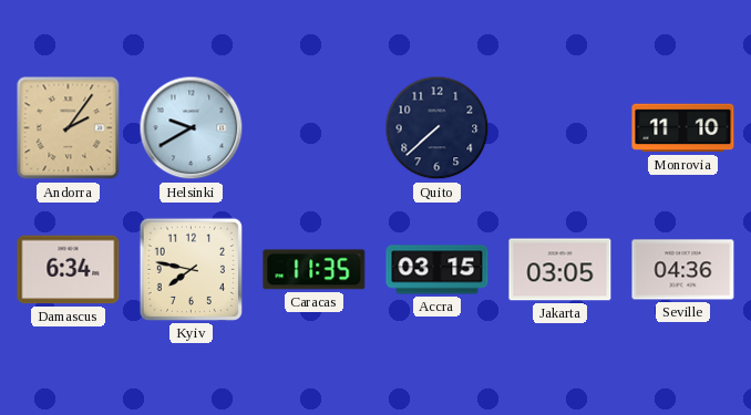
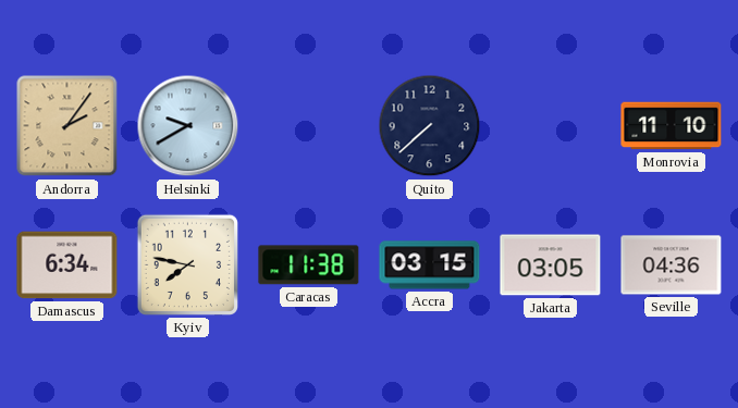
Caracas: 11:35 -> 11:38
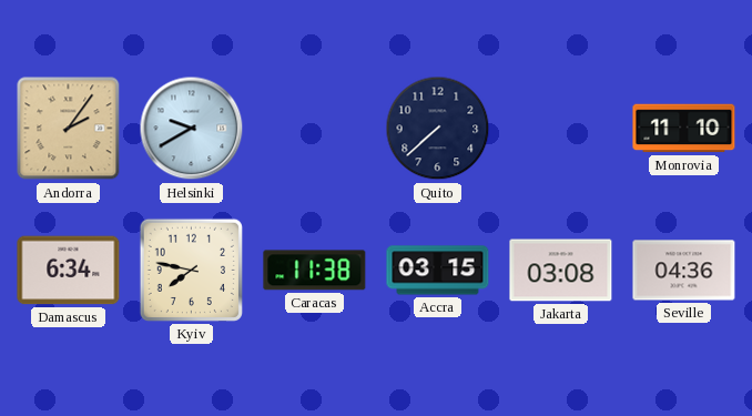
Jakarta: 03:05 -> 03:08
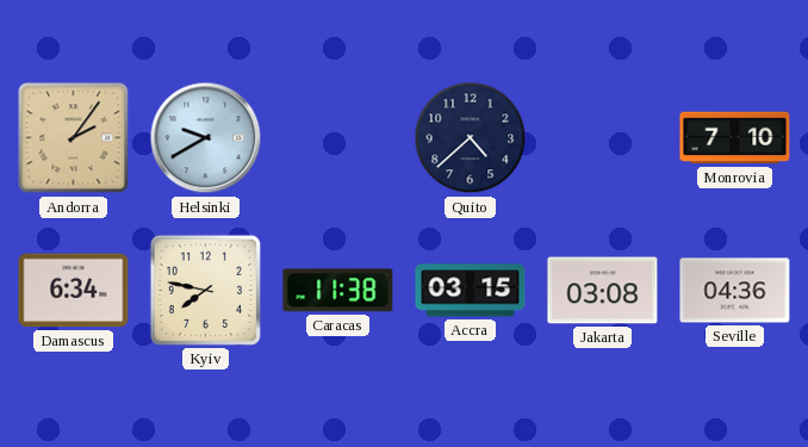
Quito: 7:38 -> 4:38
Monrovia: 11:10 -> 7:10
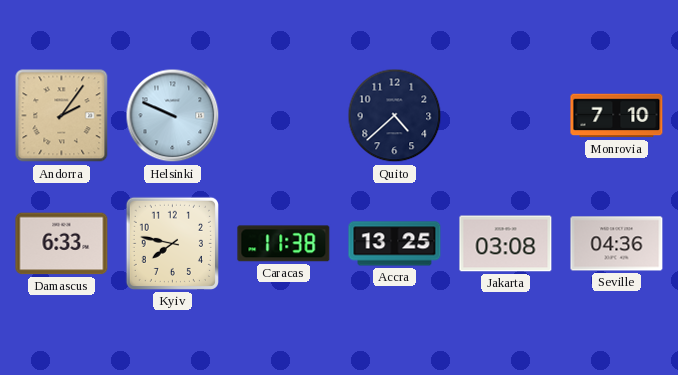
Helsinki: 9:40 -> 9:49
Damascus: 6:34 -> 6:33
Accra: 03:15 -> 13:25
